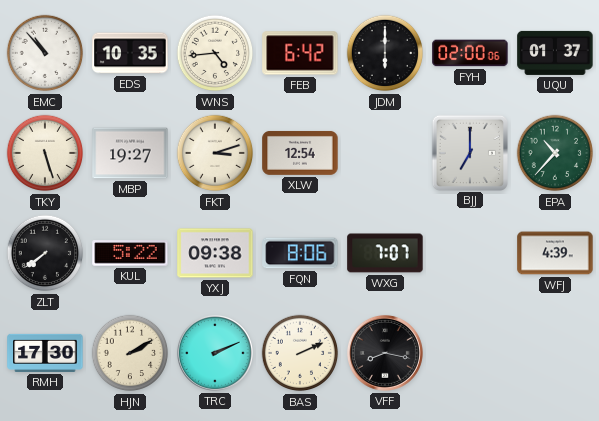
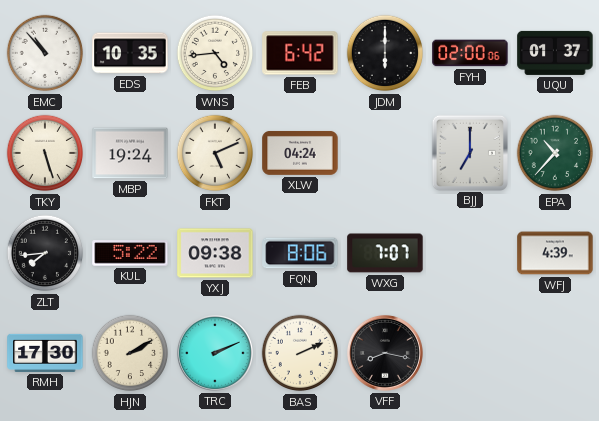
MBP: 19:27 -> 19:24
FKT: 3:12 -> 5:11
XLW: 12:54 -> 04:24
ZLT: 7:39 -> 7:44
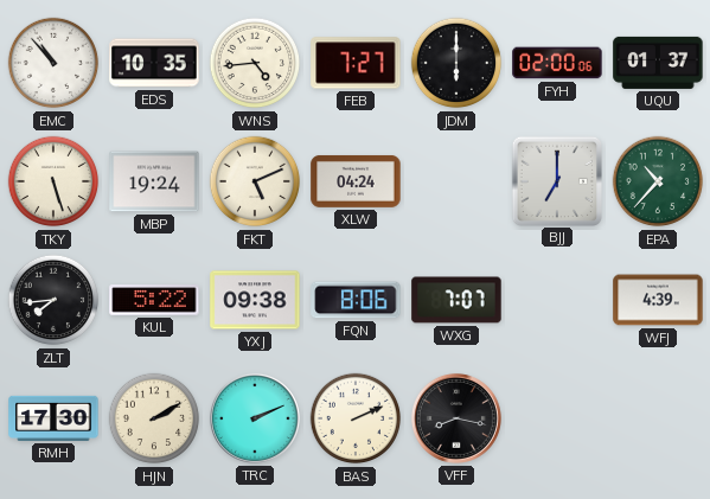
FEB: 6:42 -> 7:27
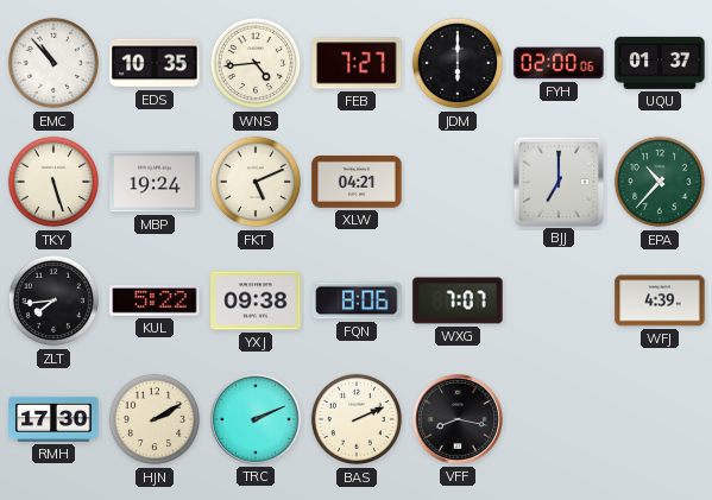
XLW: 04:24 -> 04:21
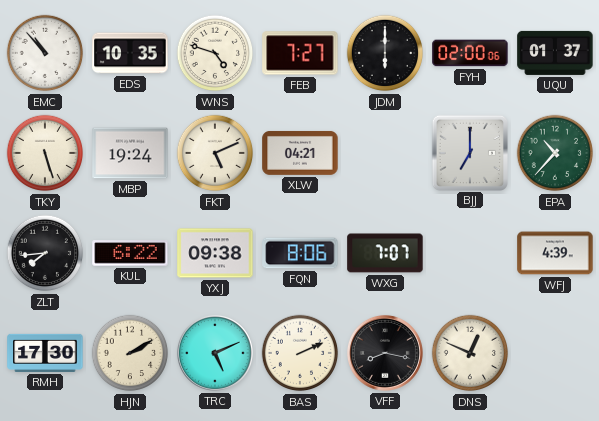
WNS: 4:44 -> 4:48
KUL: 5:22 -> 6:22
TRC: 2:11 -> 5:11
DNS: none -> 12:49
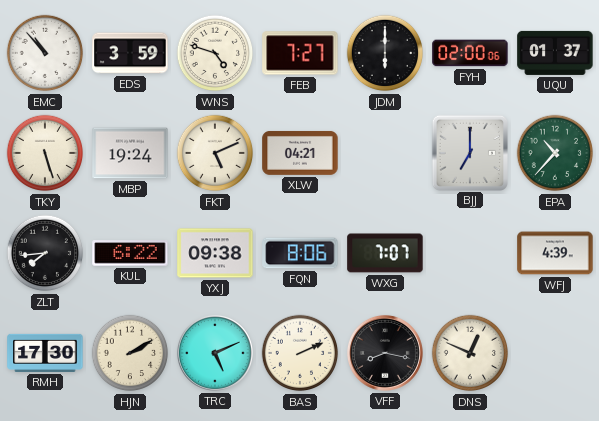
EDS: 10:35 -> 3:59
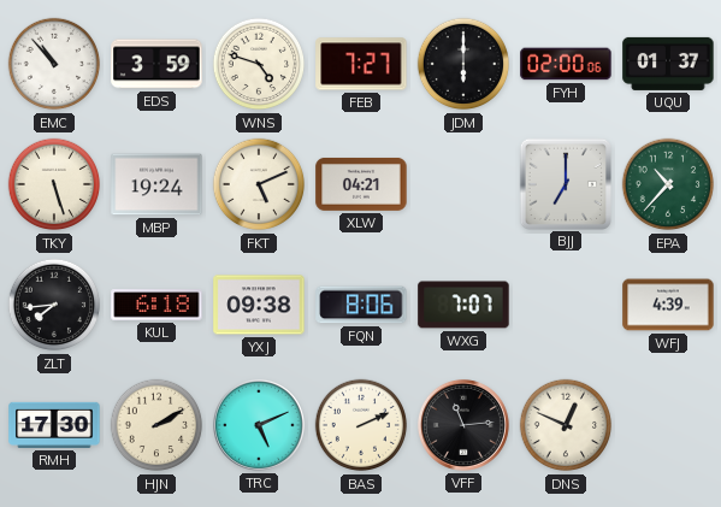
KUL: 6:22 -> 6:18
VFF: 8:17 -> 11:14
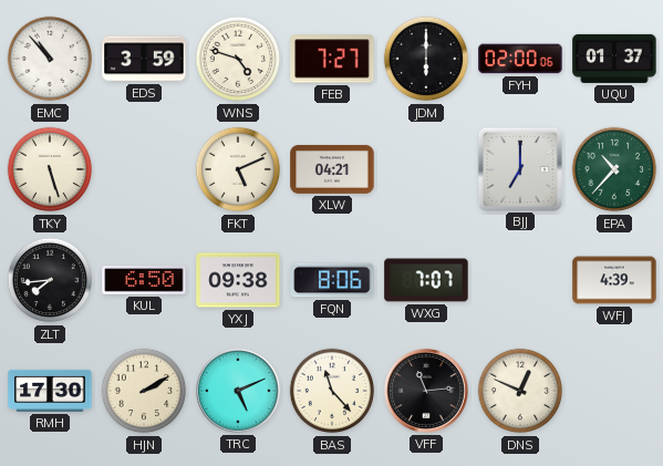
MBP: 19:24 -> none
KUL: 6:18 -> 6:50
BAS: 2:11 -> 11:23
